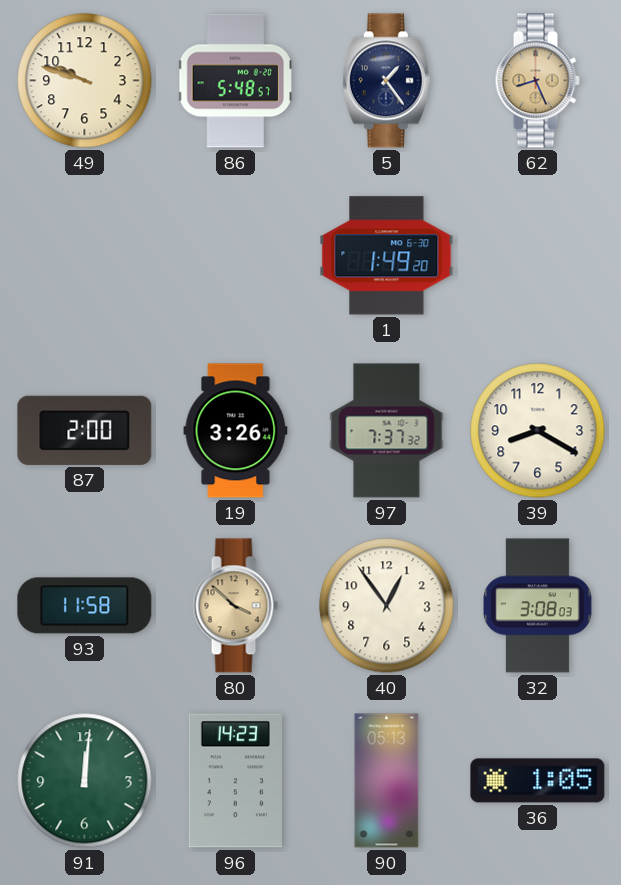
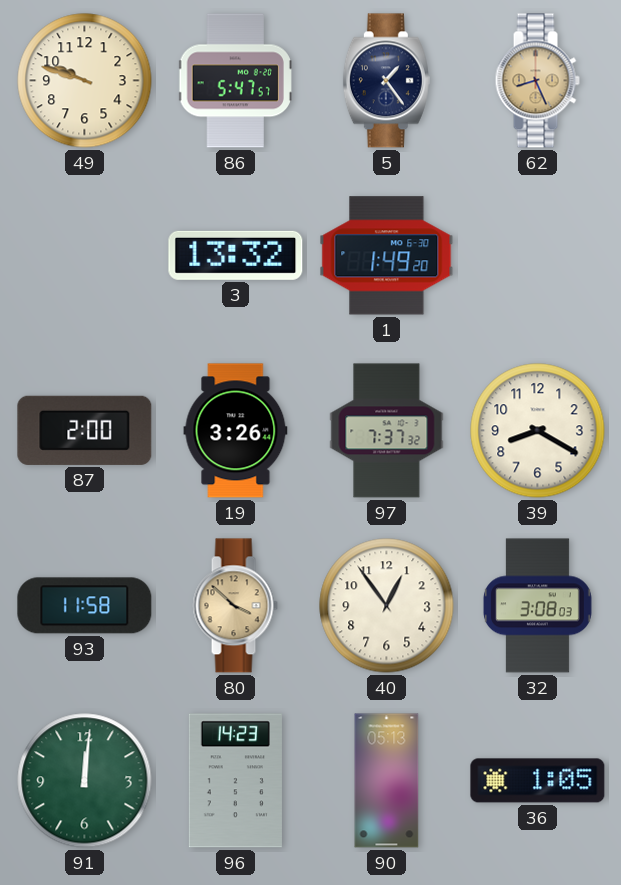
86: 5:48 -> 5:47
3: none -> 13:32
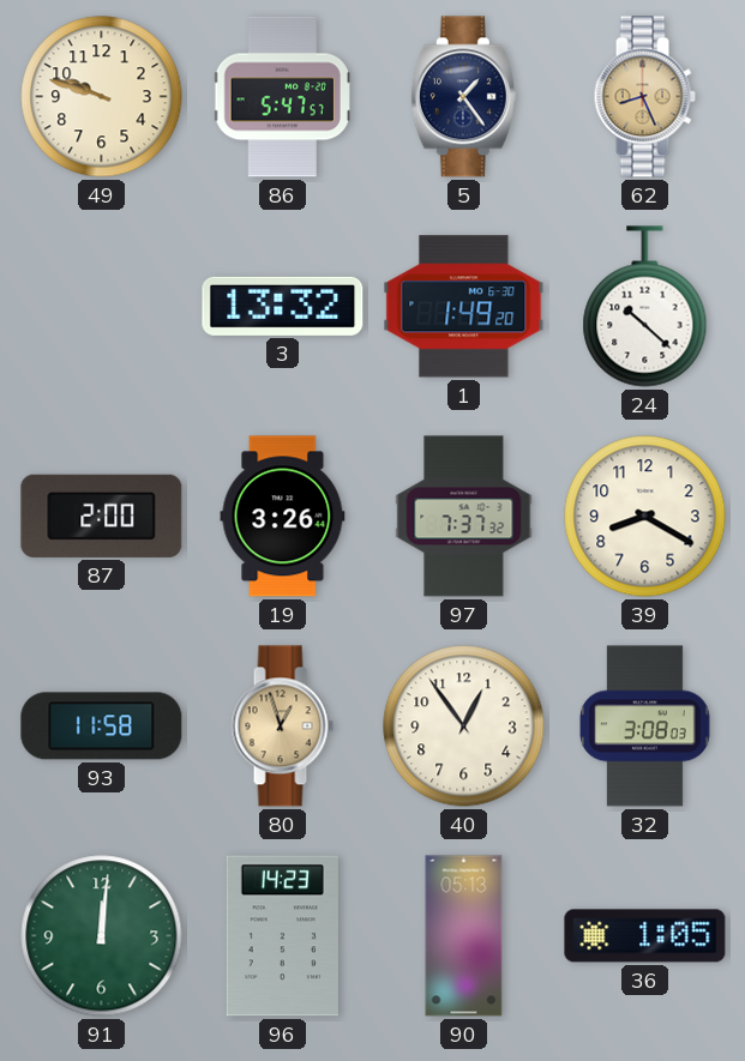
24: none -> 10:22
80: 3:52 -> 12:57
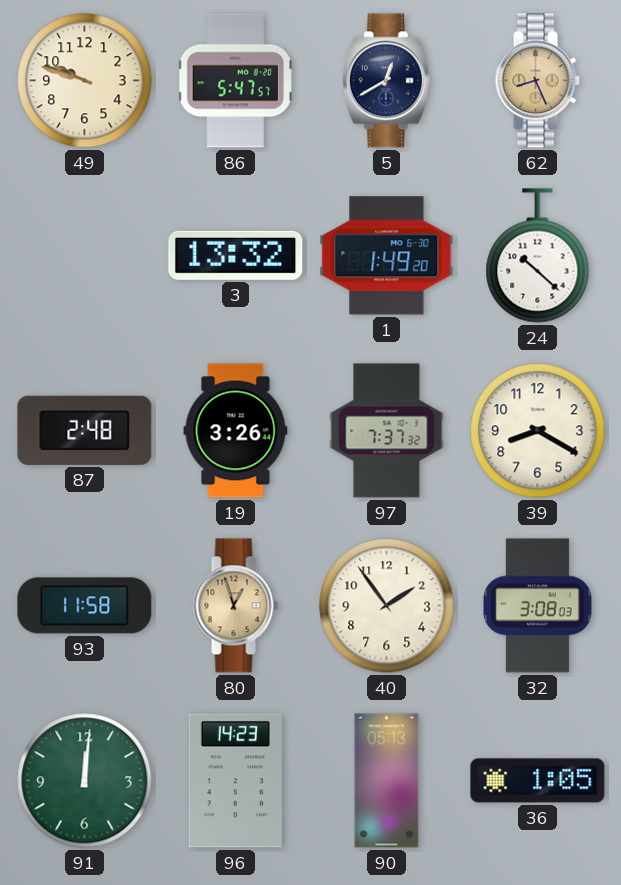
5: 1:24 -> 12:40
87: 2:00 -> 2:48
40: 12:54 -> 1:54
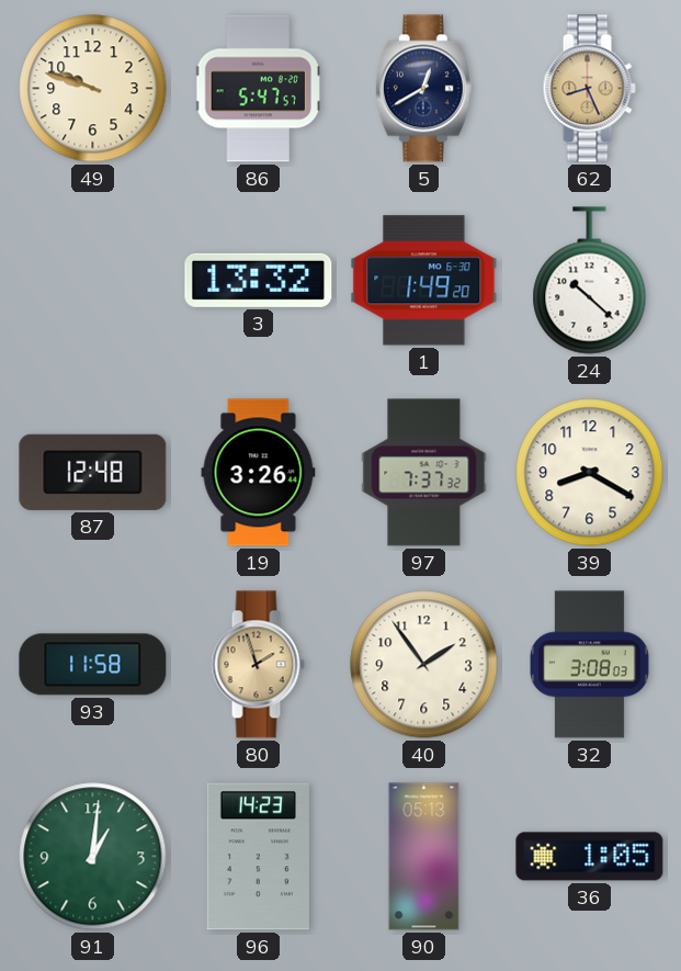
87: 2:48 -> 12:48
80: 12:57 -> 1:57
91: 12:01 -> 1:01
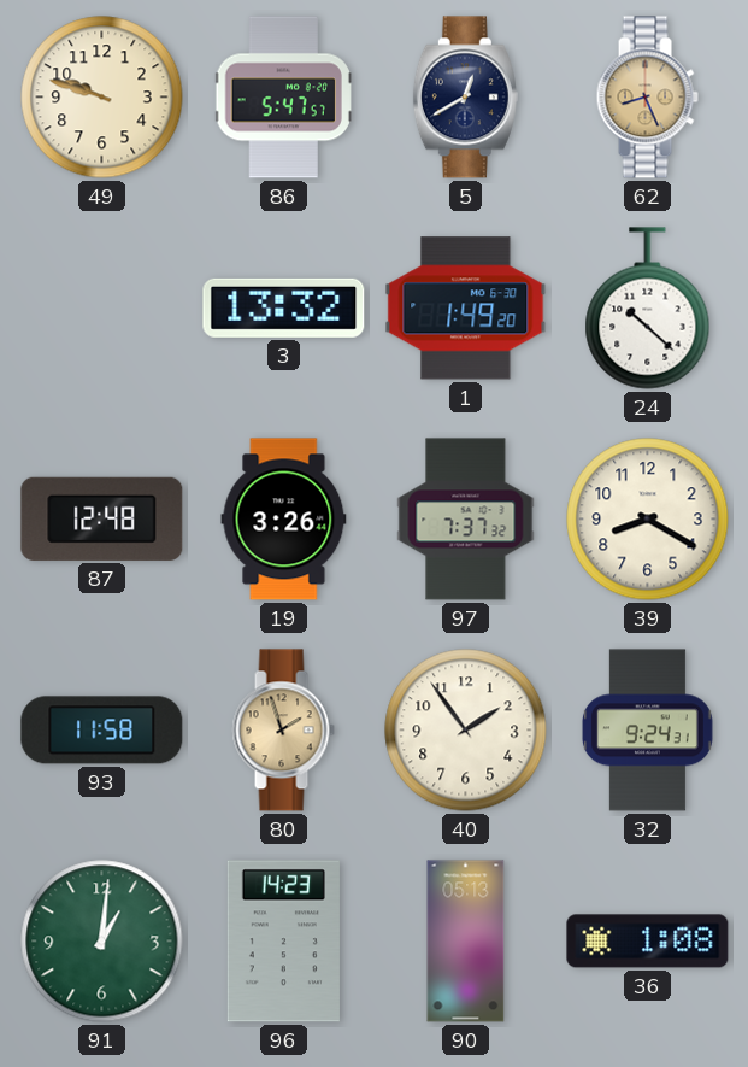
32: 3:08 -> 9:24
36: 1:05 -> 1:08
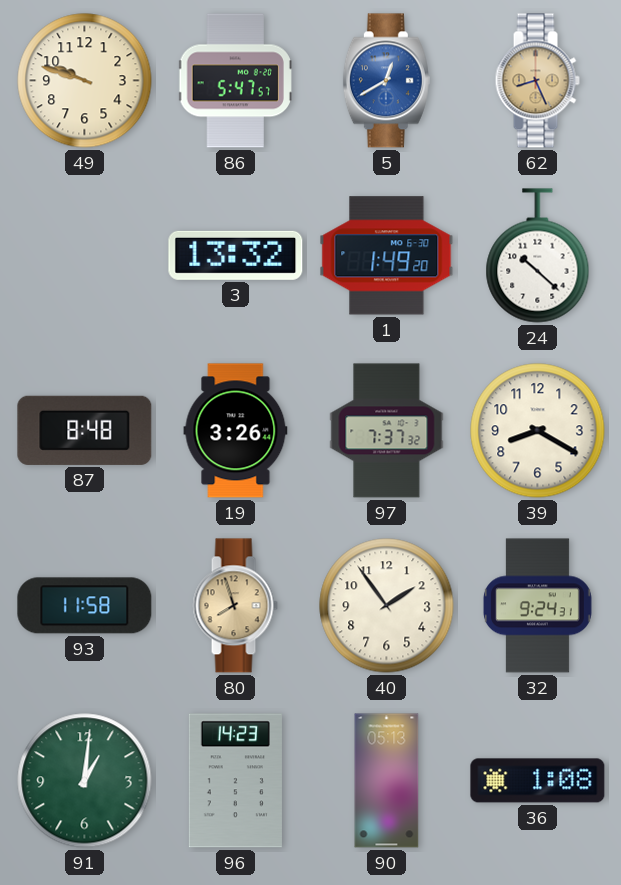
5 dial: navy -> blue
87: 12:48 -> 8:48
80: 1:57 -> 7:57
